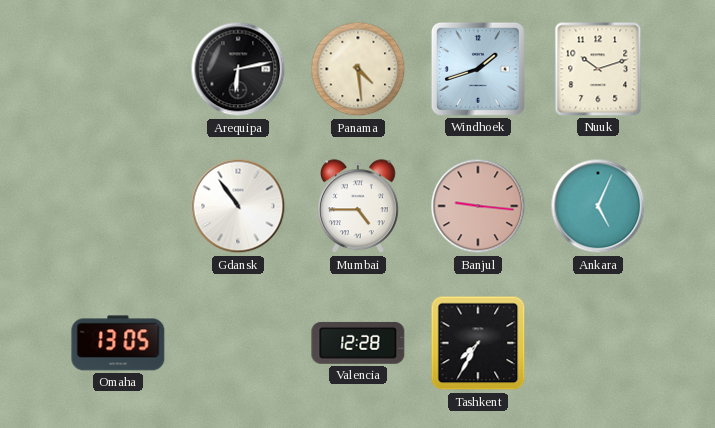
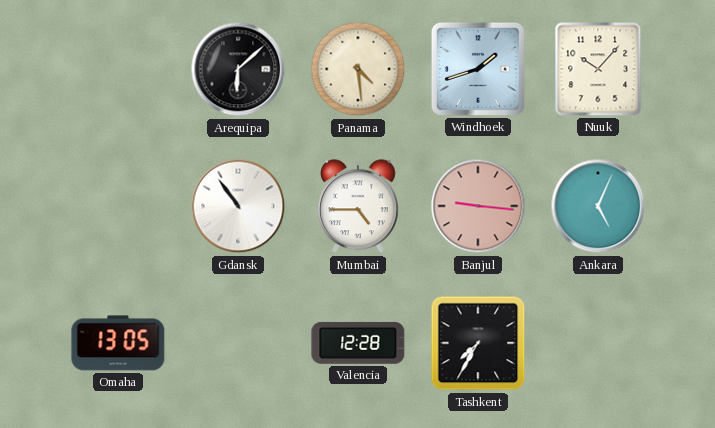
Arequipa: 6:13 -> 6:08
Nuuk: 10:12 -> 10:07
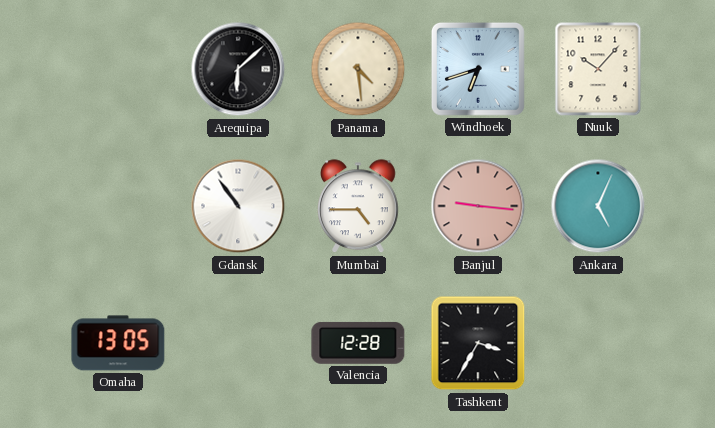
Windhoek: 1:42 -> 6:42
Tashkent: 7:35 -> 3:35
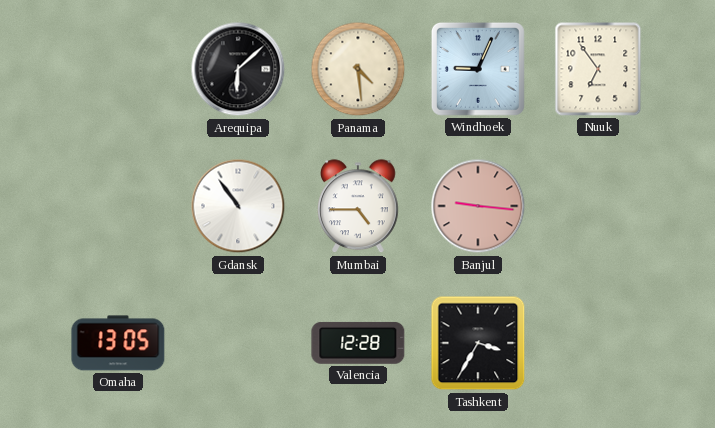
Windhoek: 6:42 -> 9:04
Nuuk: 10:07 -> 6:54
Ankara: 5:04 -> none
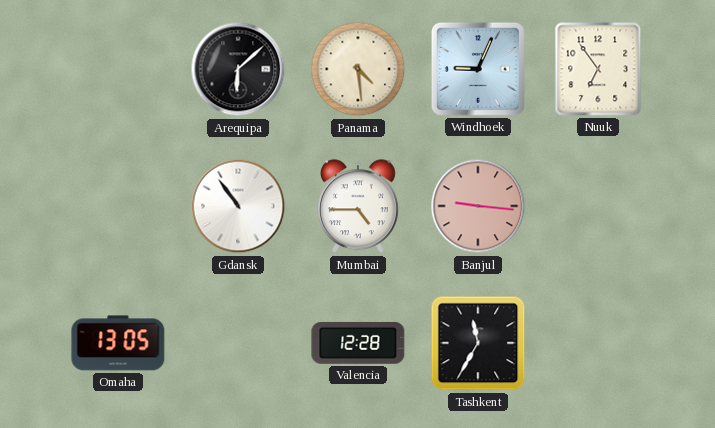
Tashkent: 3:35 -> 11:35
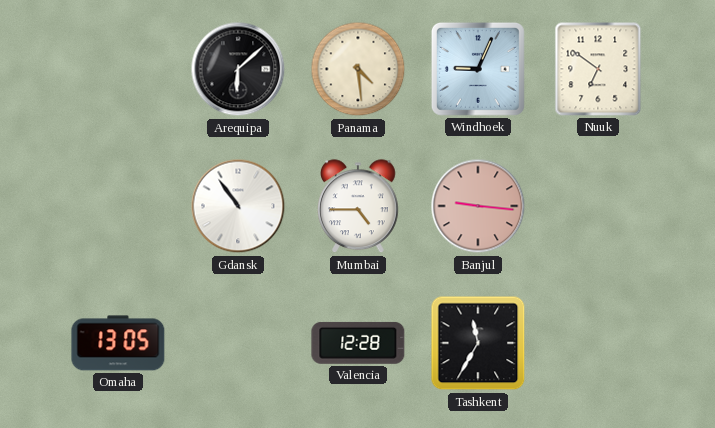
Nuuk: 6:54 -> 6:51
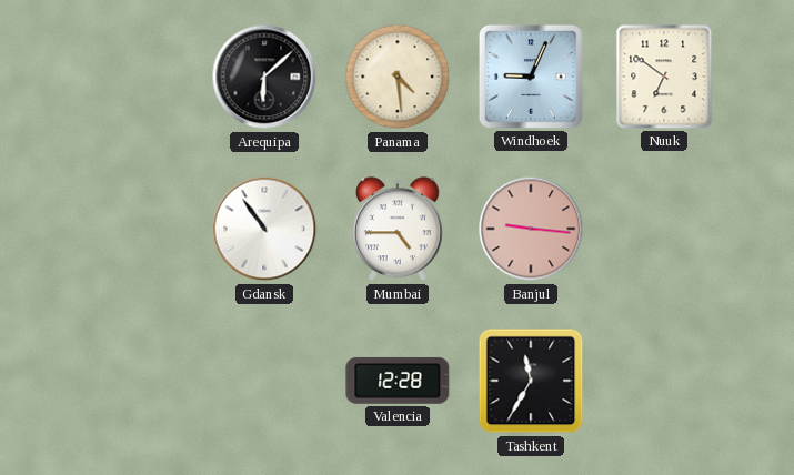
Omaha: 13:05 -> none
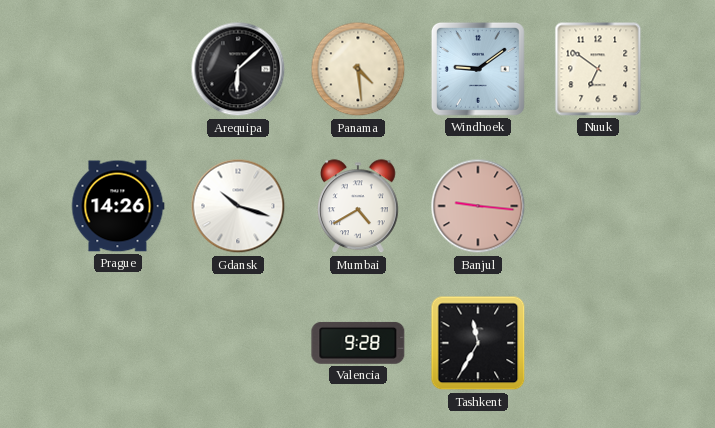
Windhoek: 9:04 -> 9:09
Prague: none -> 14:26
Gdansk: 10:54 -> 10:18
Mumbai: 4:45 -> 4:40
Valencia: 12:28 -> 9:28
